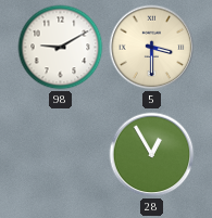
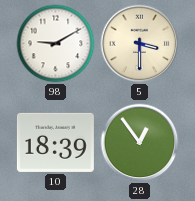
10: none -> 18:39
28: 12:55 -> 12:54
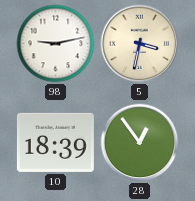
98: 9:10 -> 9:13
5: 3:30 -> 3:32
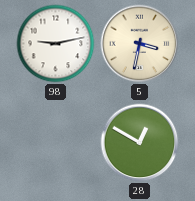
10: 18:39 -> none
28: 12:54 -> 12:50
